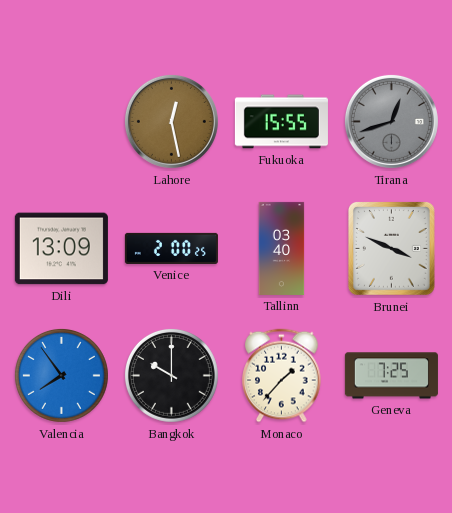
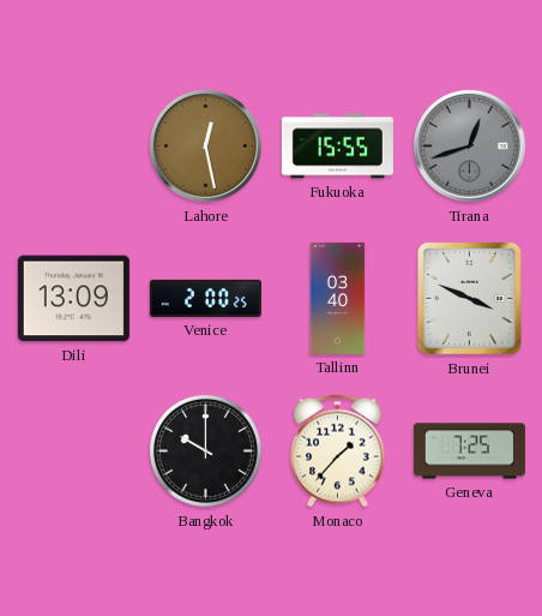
Valencia: 7:54 -> none
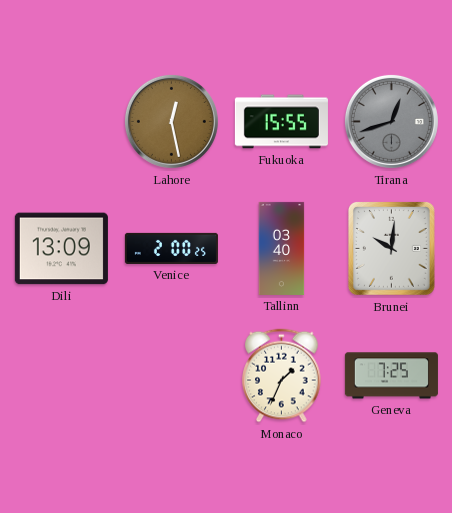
Brunei: 3:49 -> 10:01
Bangkok: 10:00 -> none
Monaco: 1:37 -> 1:34
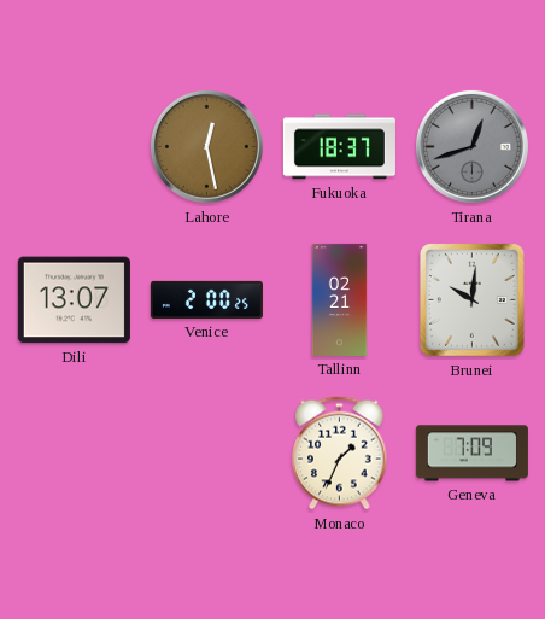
Fukuoka: 15:55 -> 18:37
Dili: 13:09 -> 13:07
Tallinn: 03:40 -> 02:21
Geneva: 7:25 -> 7:09
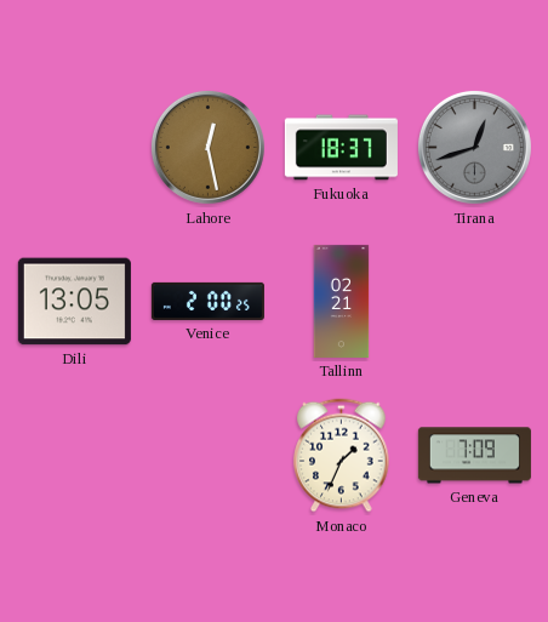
Dili: 13:07 -> 13:05
Brunei: 10:01 -> none
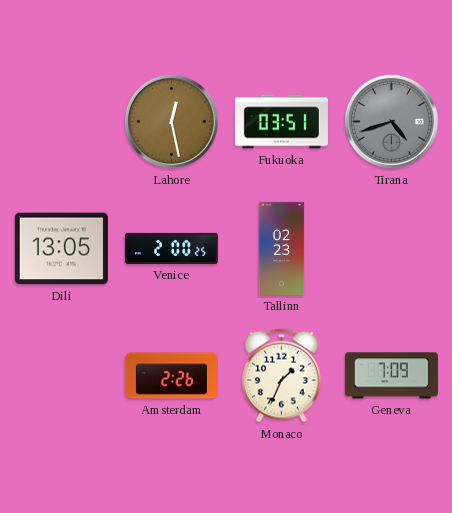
Fukuoka: 18:37 -> 03:51
Tirana: 12:42 -> 4:42
Tallinn: 02:21 -> 02:23
Amsterdam: none -> 2:26
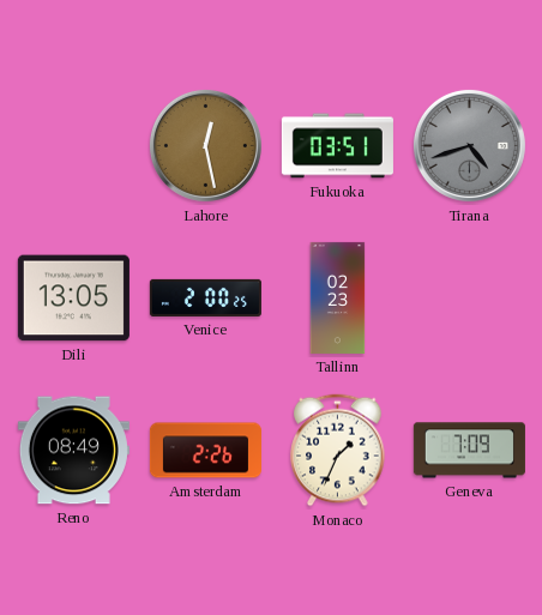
Reno: none -> 08:49
